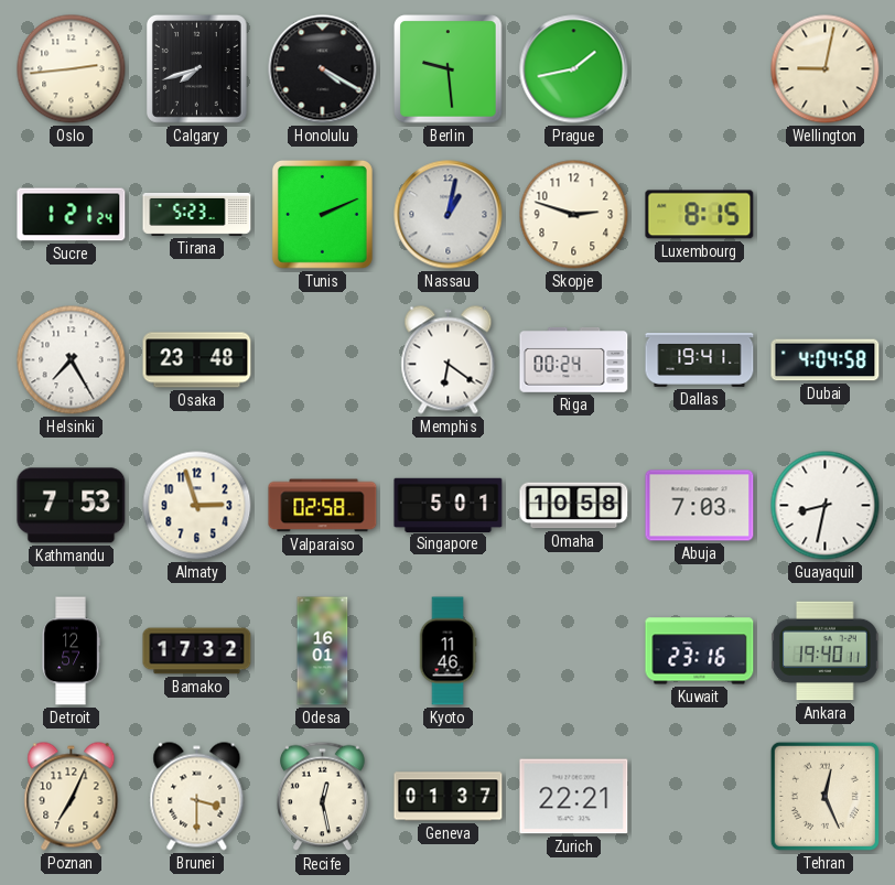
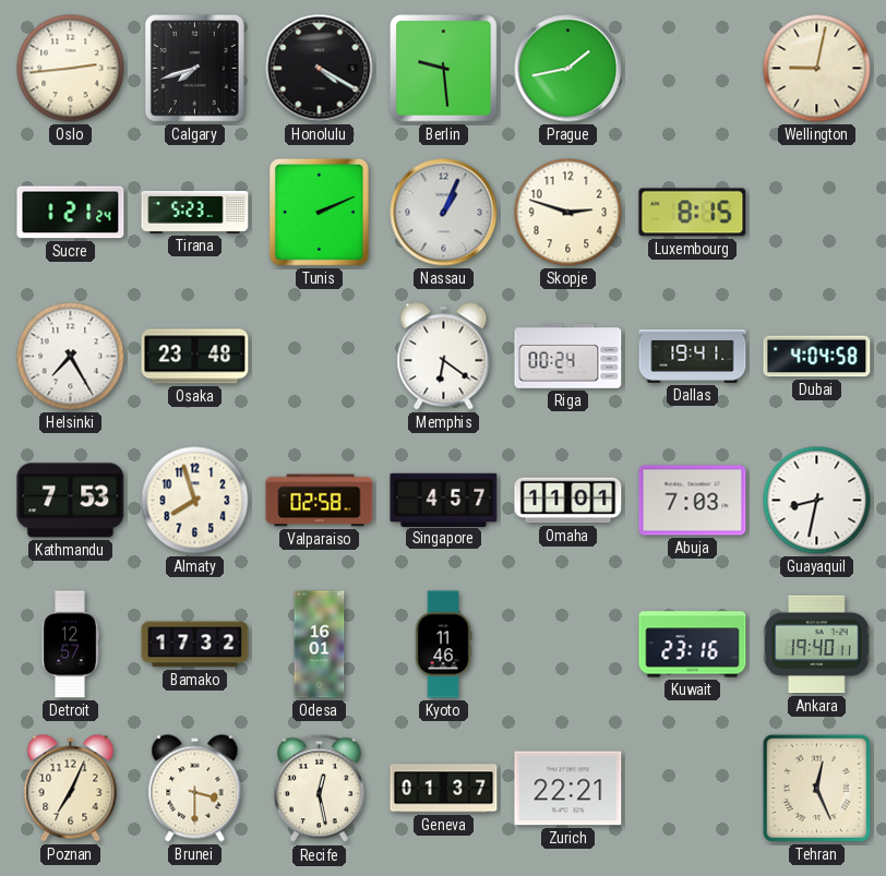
Nassau: 1:02 -> 1:04
Almaty: 2:57 -> 7:57
Singapore: 5:01 -> 4:57
Omaha: 10:58 -> 11:01
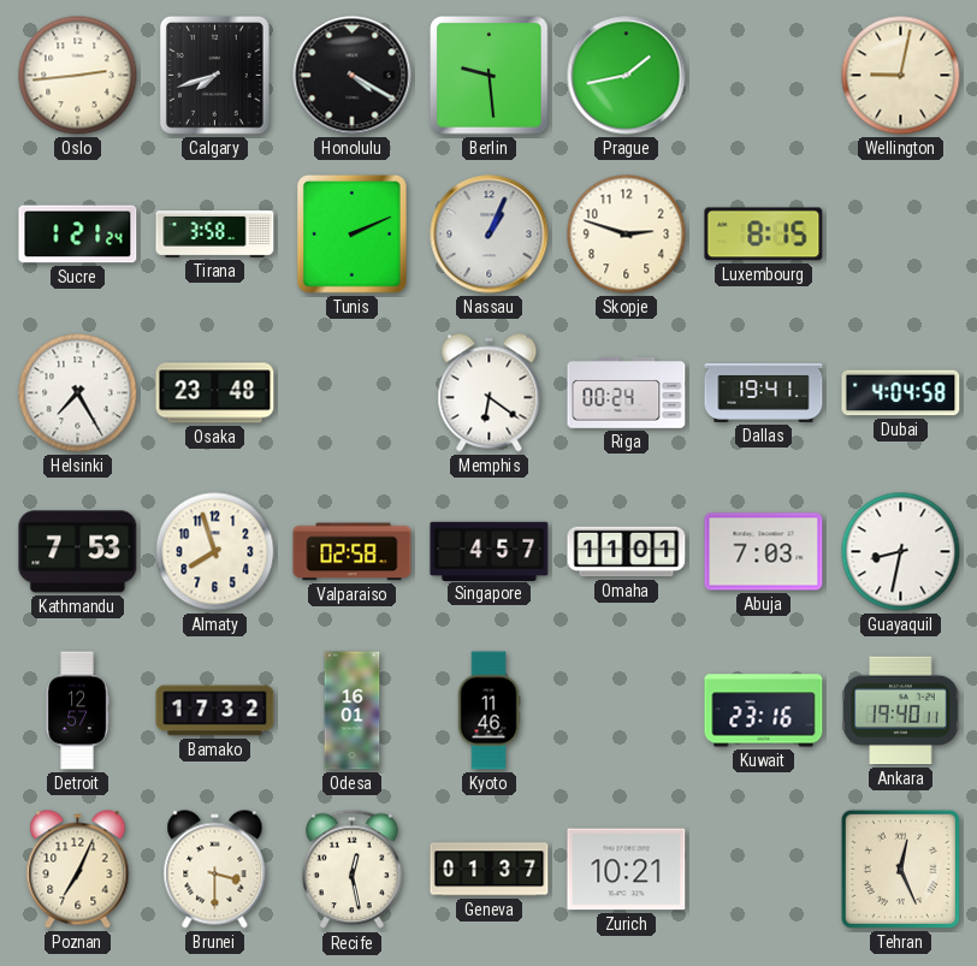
Tirana: 5:23 -> 3:58
Zurich: 22:21 -> 10:21
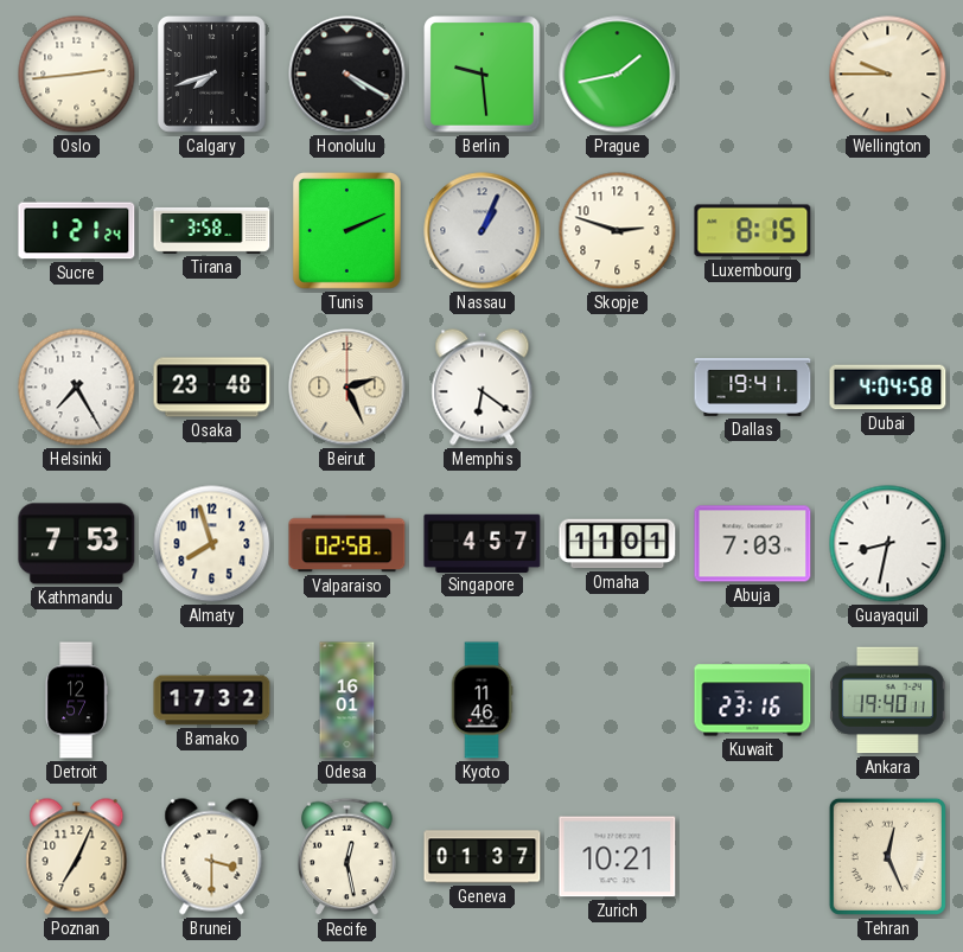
Wellington: 9:02 -> 9:45
Beirut: none -> 2:26
Riga: 00:24 -> none
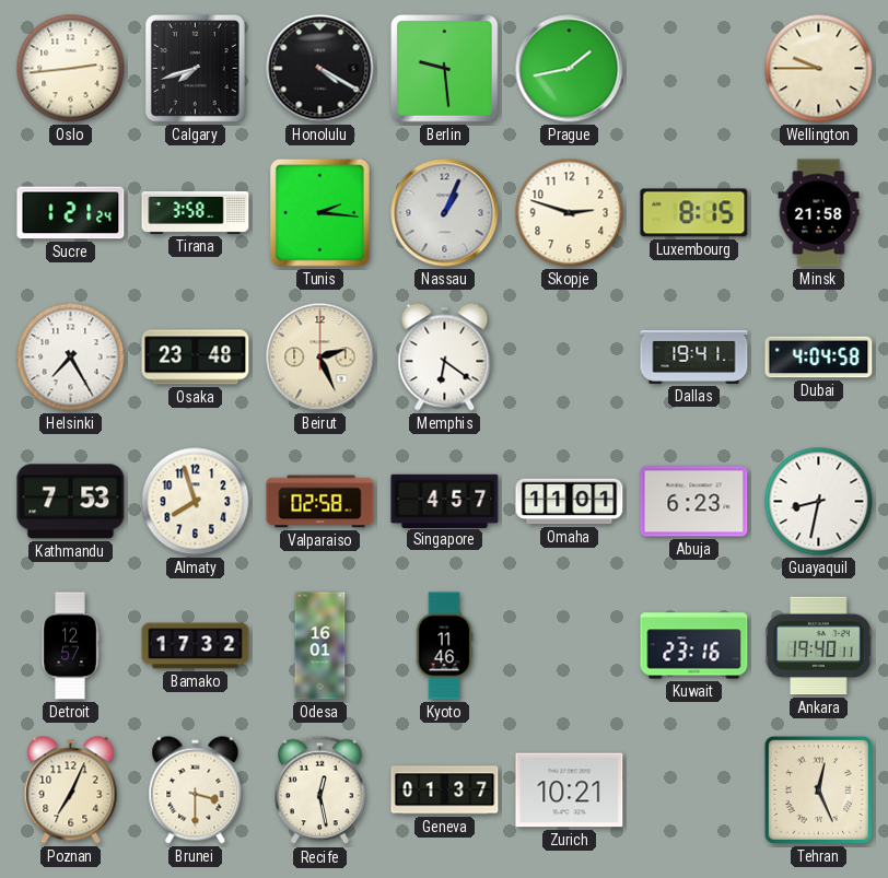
Tunis: 2:11 -> 2:16
Minsk: none -> 21:58
Abuja: 7:03 -> 6:23
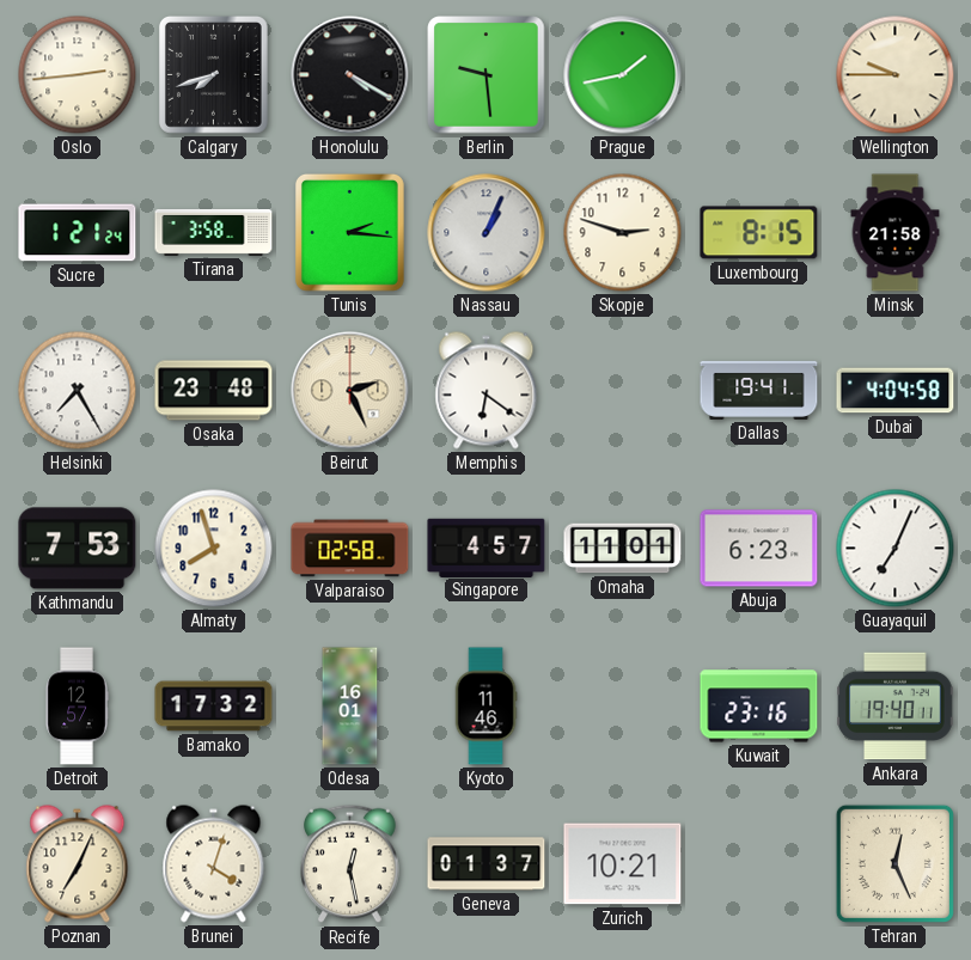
Guayaquil: 8:32 -> 7:04
Brunei: 3:30 -> 4:03
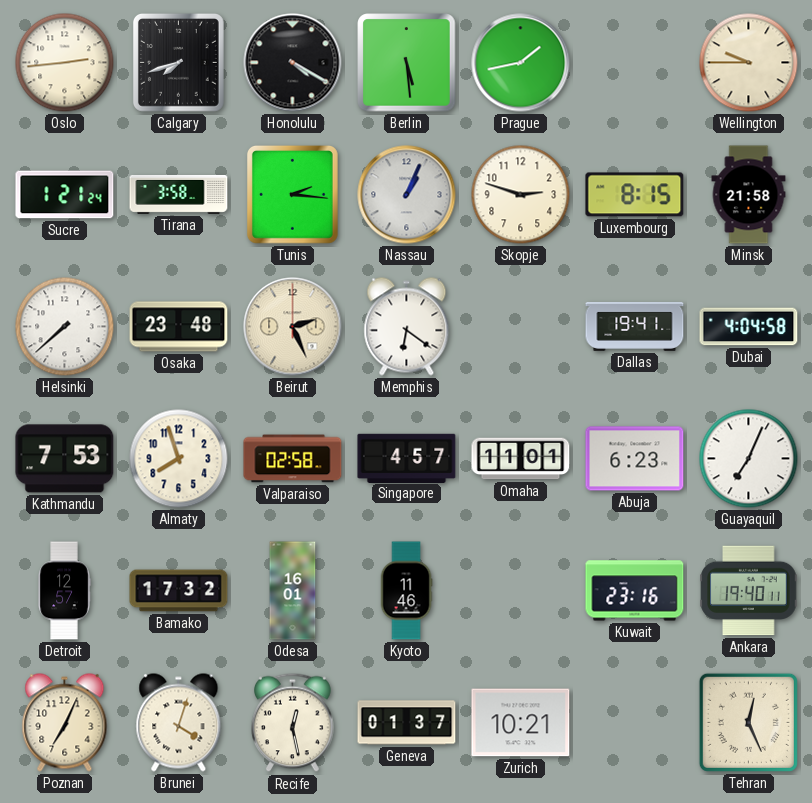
Berlin: 9:29 -> 5:29
Helsinki: 7:25 -> 7:38
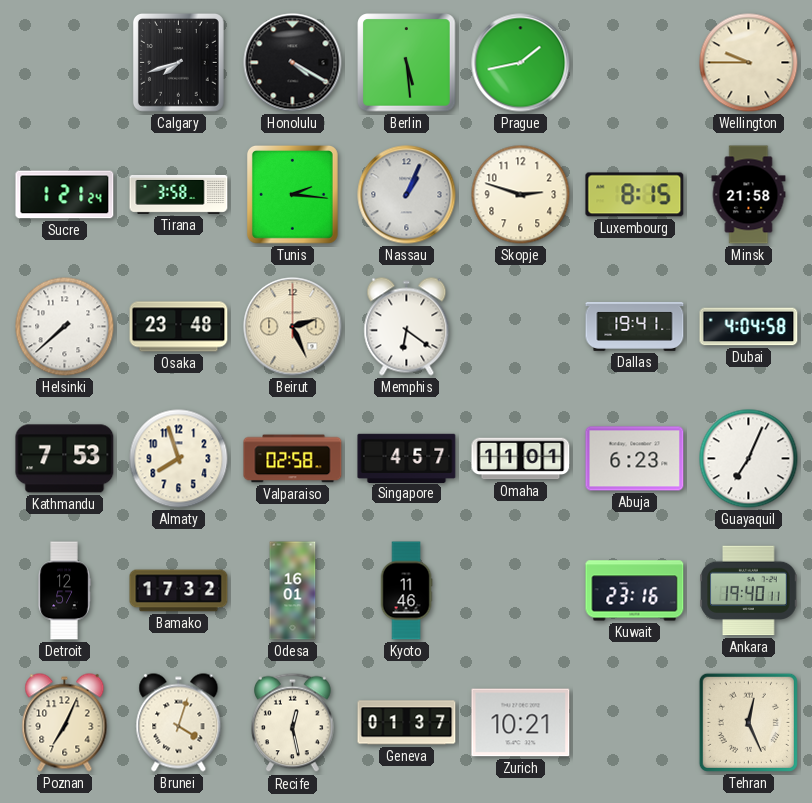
Oslo: 2:44 -> none
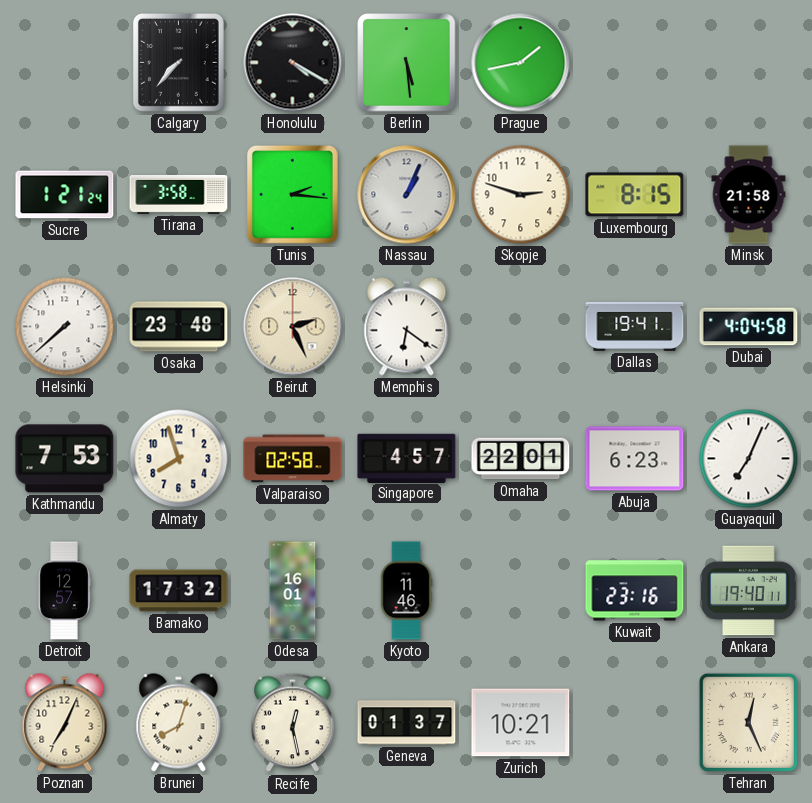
Calgary: 7:42 -> 7:37
Wellington: 9:45 -> none
Omaha: 11:01 -> 22:01
Brunei: 4:03 -> 8:03
